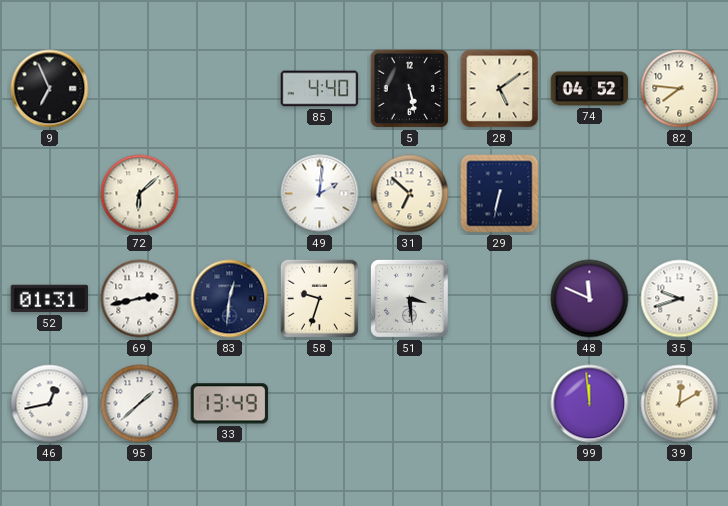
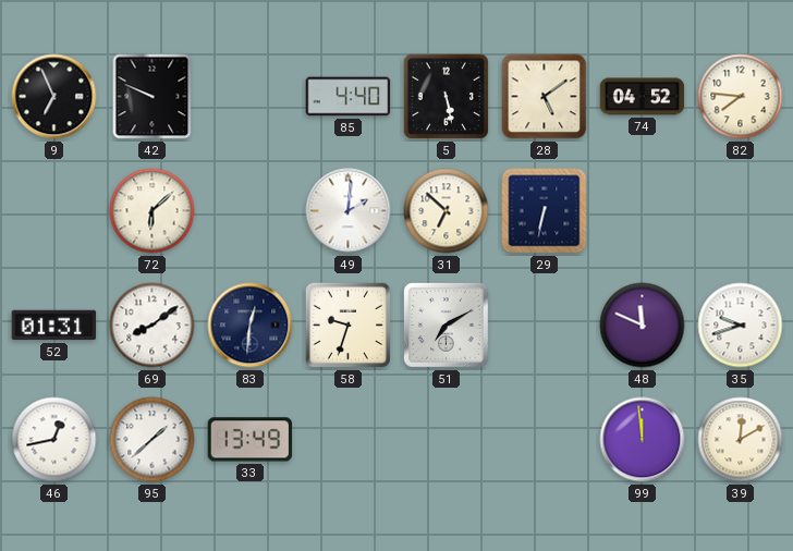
42: none -> 9:49
69: 2:43 -> 8:09
51: 3:29 -> 7:10
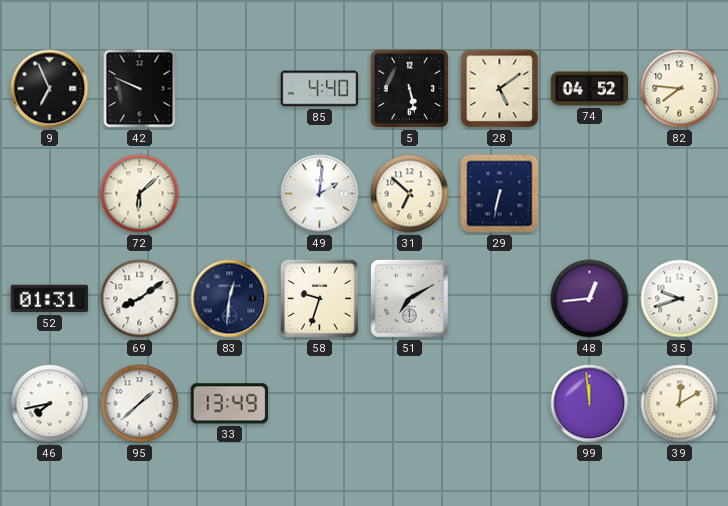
48: 11:49 -> 12:44
46: 12:43 -> 7:43
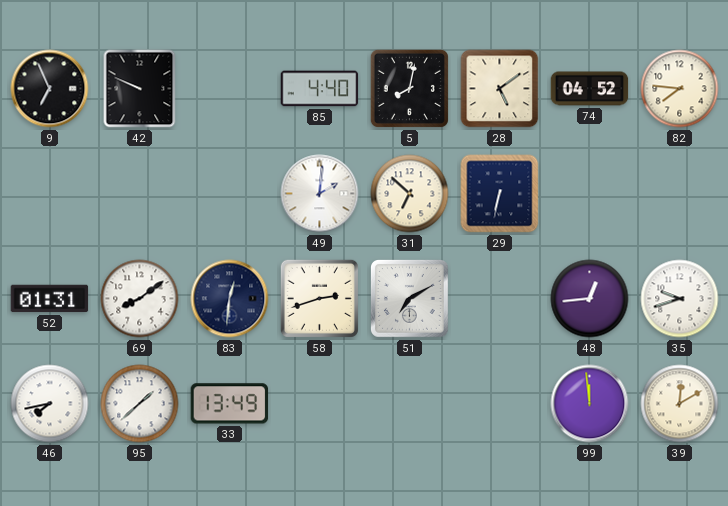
5: 5:28 -> 8:02
72: 6:08 -> none
58: 9:33 -> 2:42
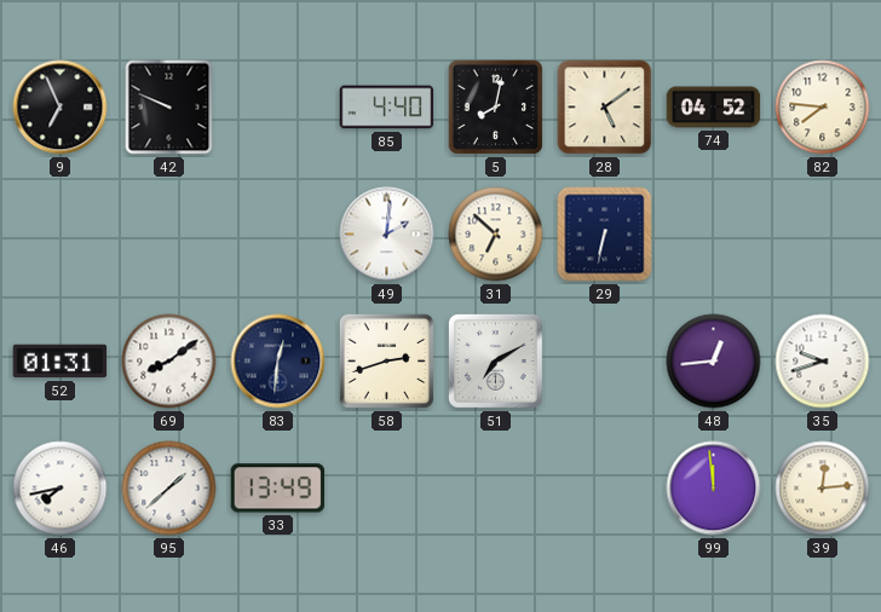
39: 12:10 -> 12:14
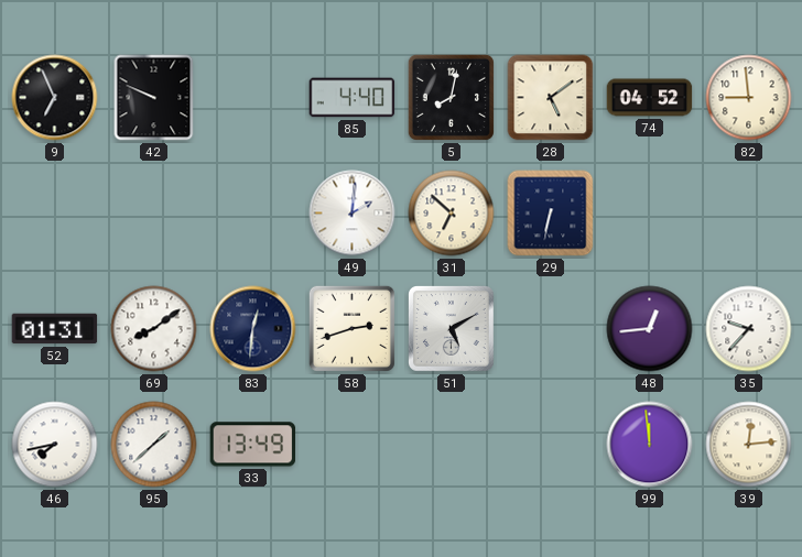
82: 7:46 -> 8:59
51: 7:10 -> 5:10
35: 9:42 -> 9:37
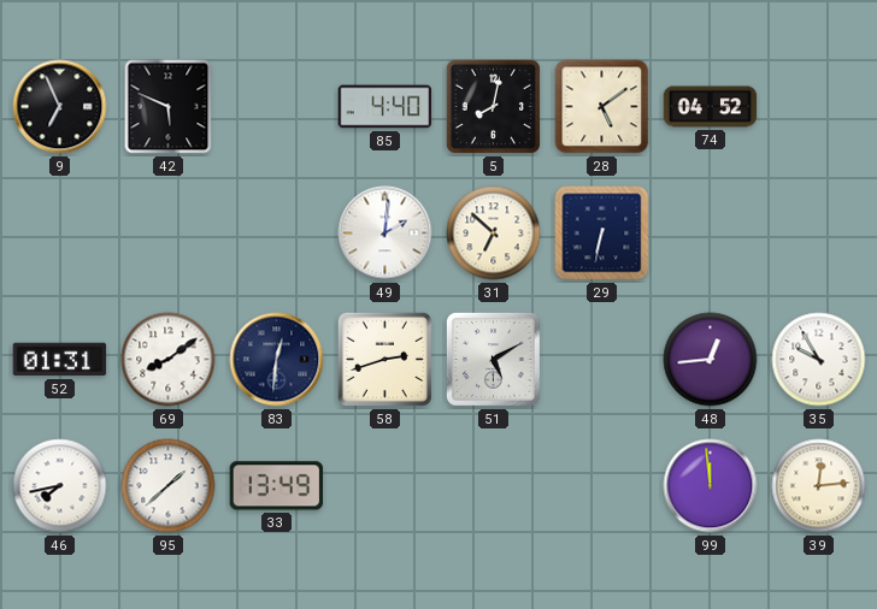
42: 9:49 -> 5:49
82: 8:59 -> none
35: 9:37 -> 9:55
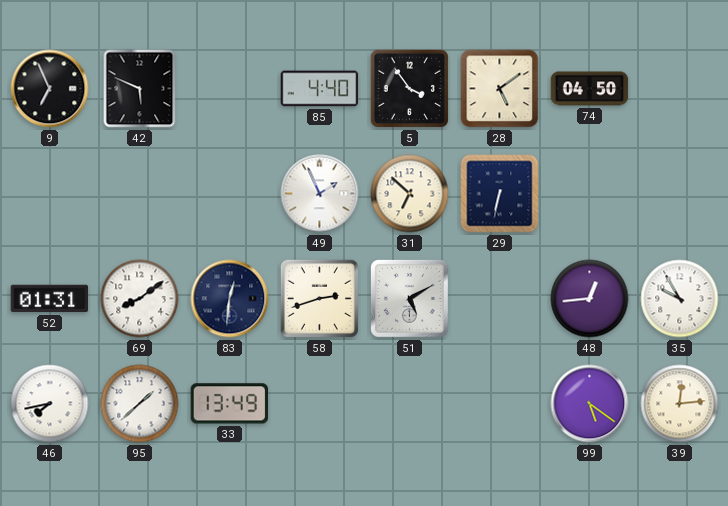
5: 8:02 -> 3:54
74: 04:52 -> 04:50
49: 2:01 -> 1:56
99: 11:59 -> 5:21
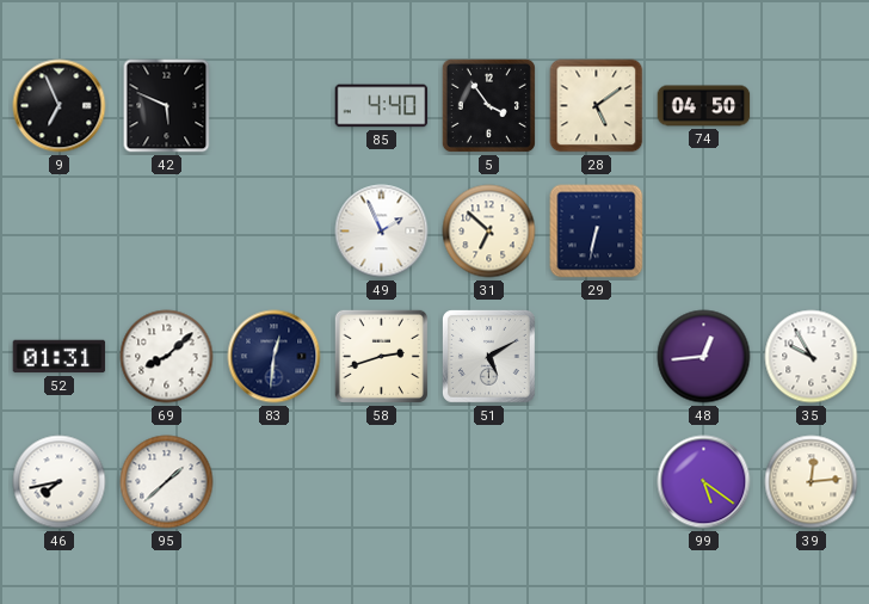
69: 8:09 -> 8:08
33: 13:49 -> none
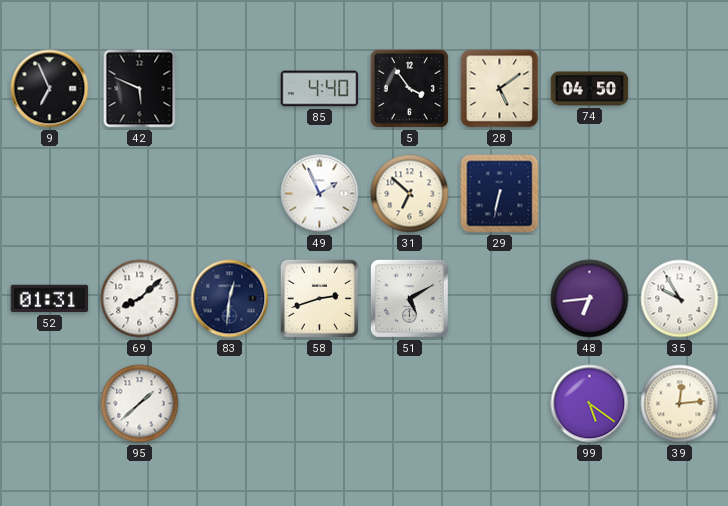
48: 12:44 -> 6:44
46: 7:43 -> none
